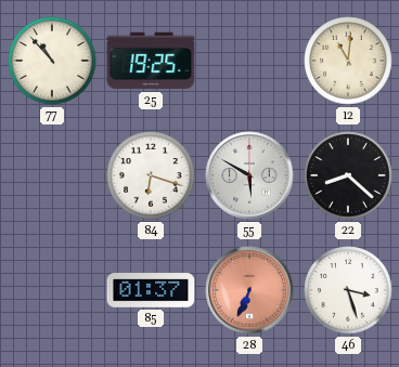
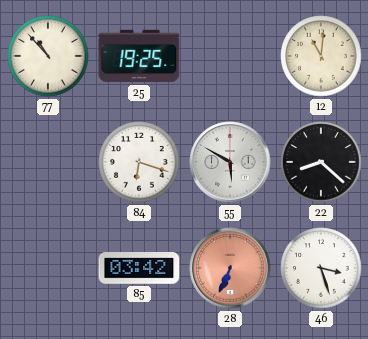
85: 01:37 -> 03:42
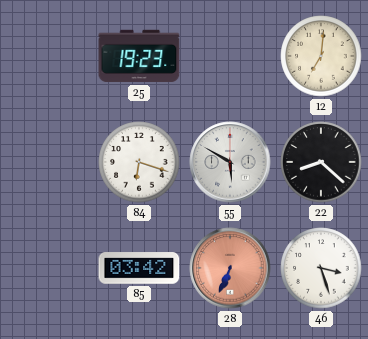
77: 10:53 -> none
25: 19:25 -> 19:23
12: 11:01 -> 7:01
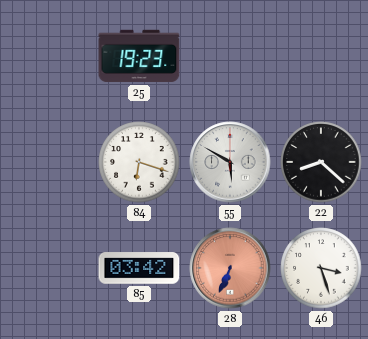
12: 7:01 -> none
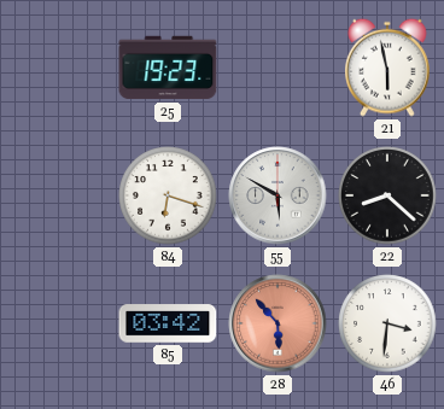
21: none -> 5:58
28: 6:34 -> 5:53
46: 3:27 -> 3:31
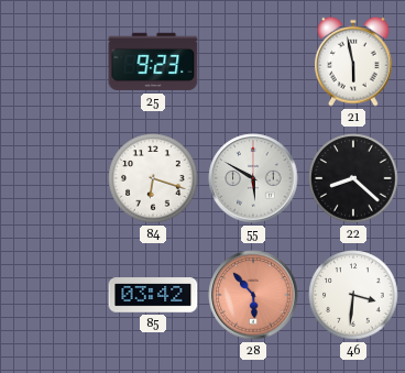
25: 19:23 -> 9:23
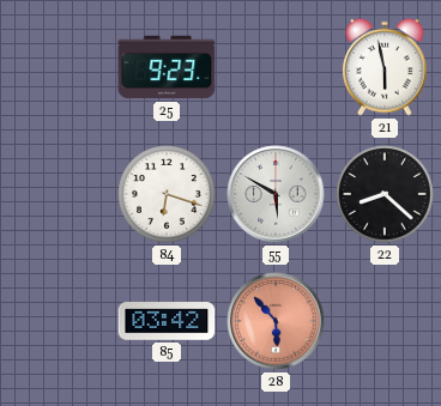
46: 3:31 -> none
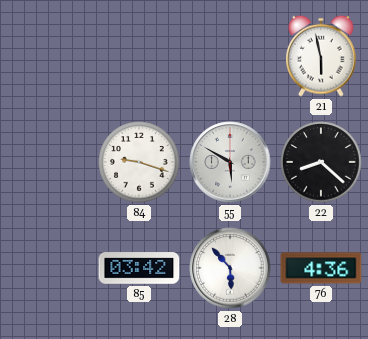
25: 9:23 -> none
84: 6:18 -> 9:18
28 dial: salmon -> white
76: none -> 4:36
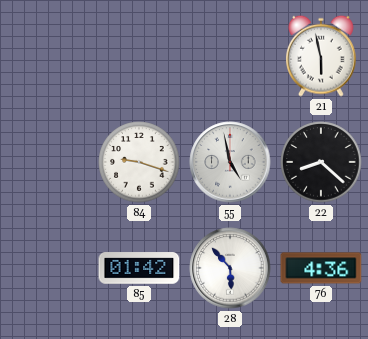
55: 5:50 -> 4:58
85: 03:42 -> 01:42
